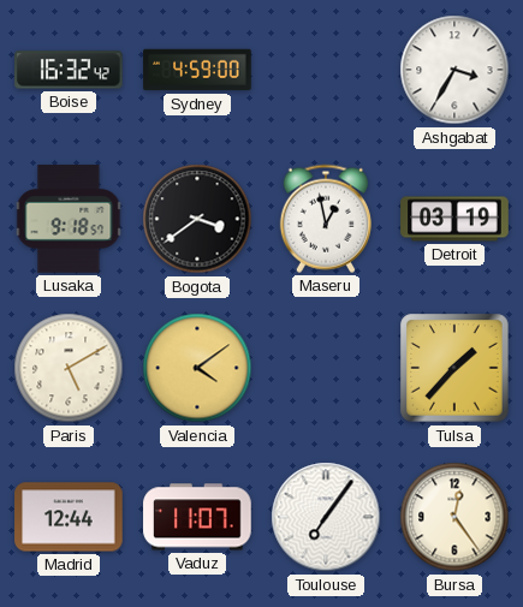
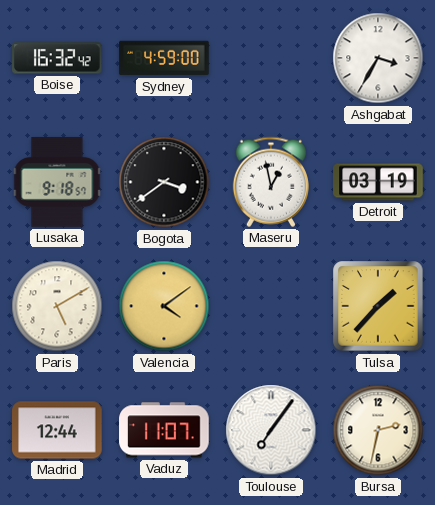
Bursa: 12:24 -> 2:32
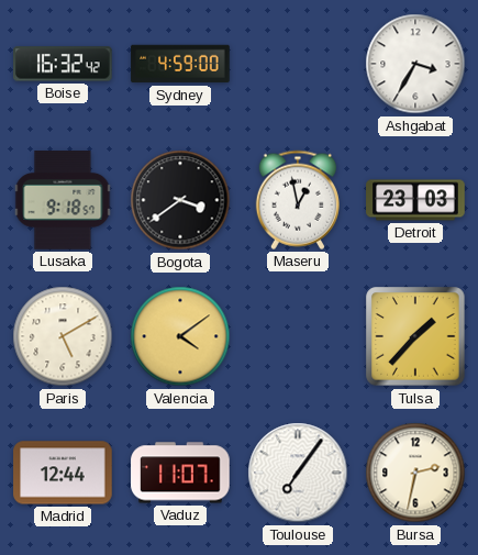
Detroit: 03:19 -> 23:03
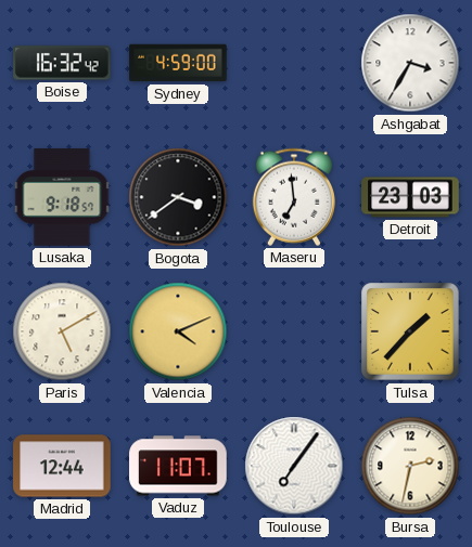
Maseru: 12:58 -> 6:59
Valencia: 4:09 -> 4:11
